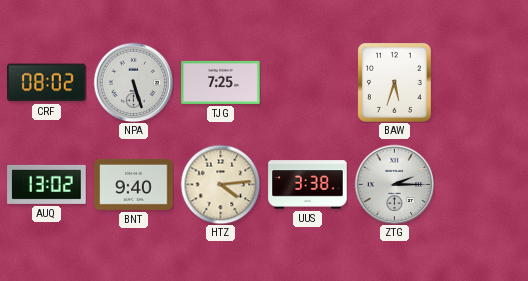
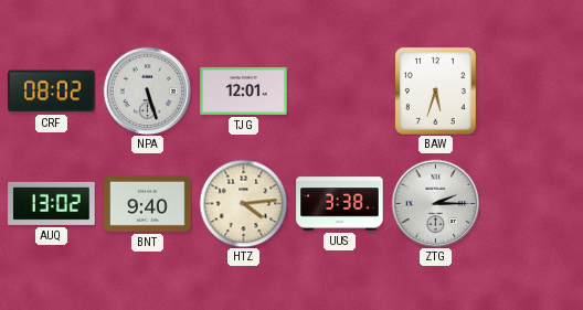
TJG: 7:25 -> 12:01
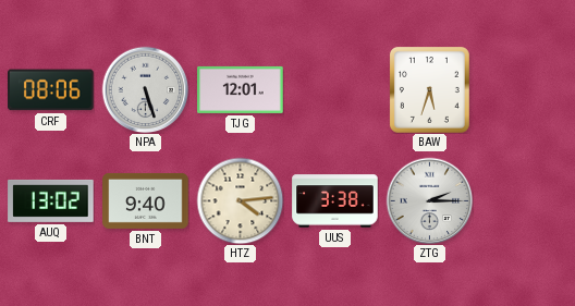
CRF: 08:02 -> 08:06
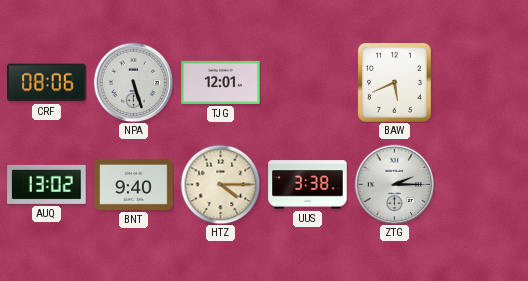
BAW: 5:33 -> 5:41
HTZ: 4:14 -> 4:15
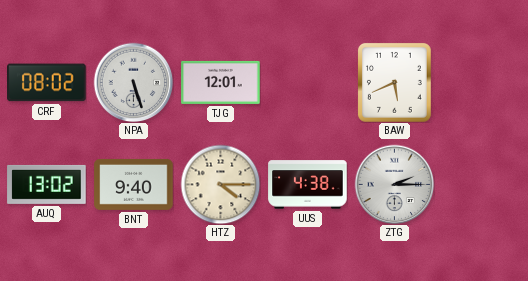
CRF: 08:06 -> 08:02
UUS: 3:38 -> 4:38
